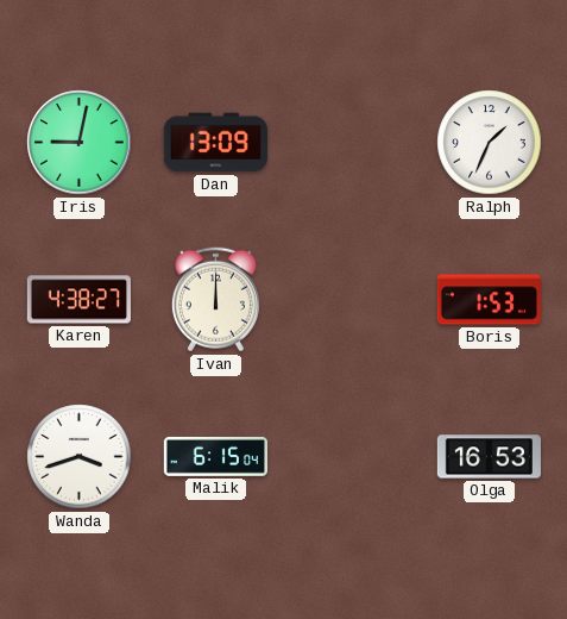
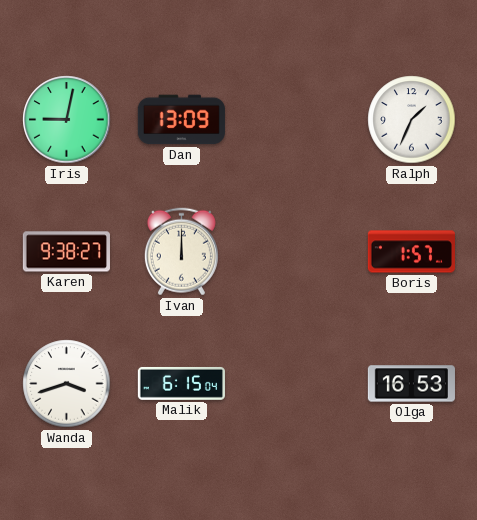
Karen: 4:38 -> 9:38
Boris: 1:53 -> 1:57
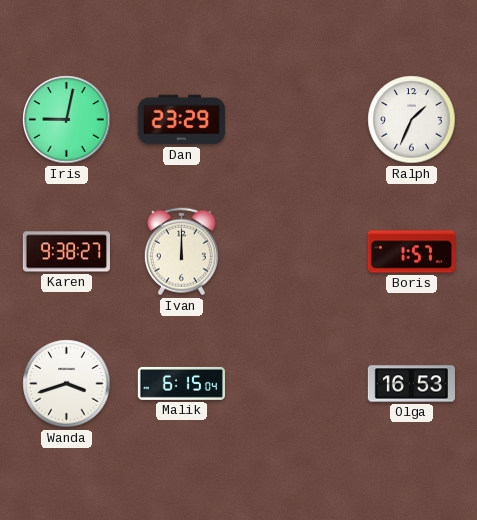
Dan: 13:09 -> 23:29
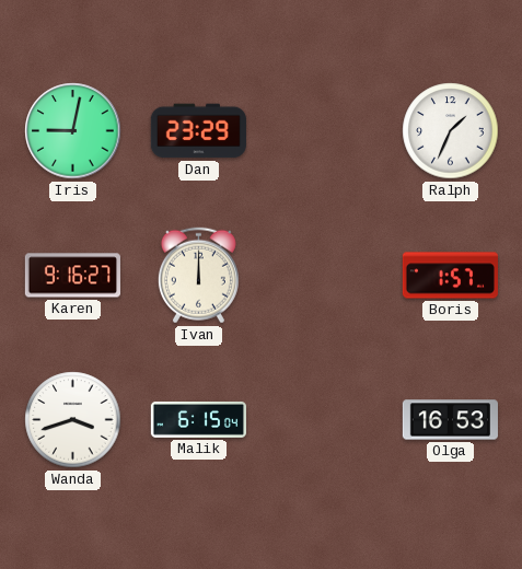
Karen: 9:38 -> 9:16
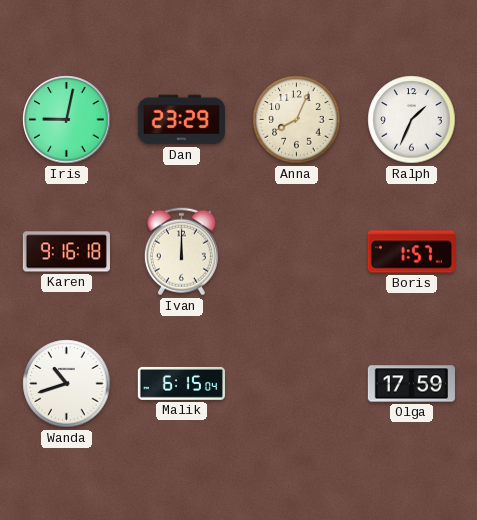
Anna: none -> 8:04
Karen: 9:16:27 -> 9:16:18
Wanda: 3:42 -> 10:42
Olga: 16:53 -> 17:59
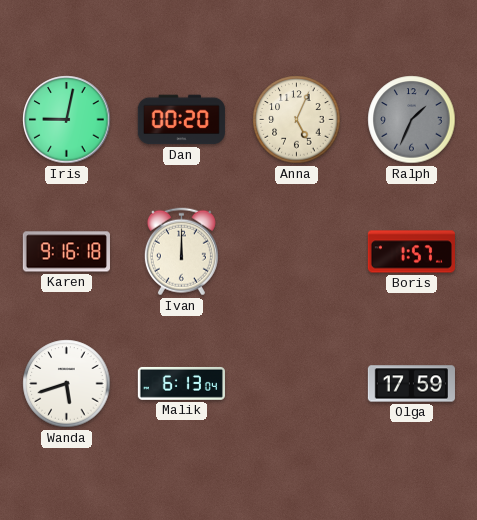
Dan: 23:29 -> 00:20
Anna: 8:04 -> 5:04
Ralph dial: white -> grey
Wanda: 10:42 -> 5:42
Malik: 6:15 -> 6:13
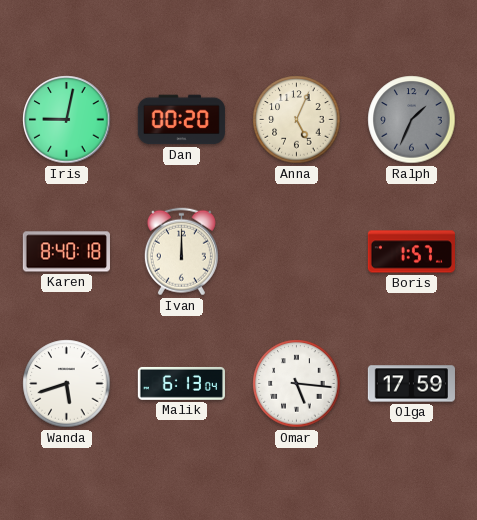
Karen: 9:16 -> 8:40
Omar: none -> 5:16
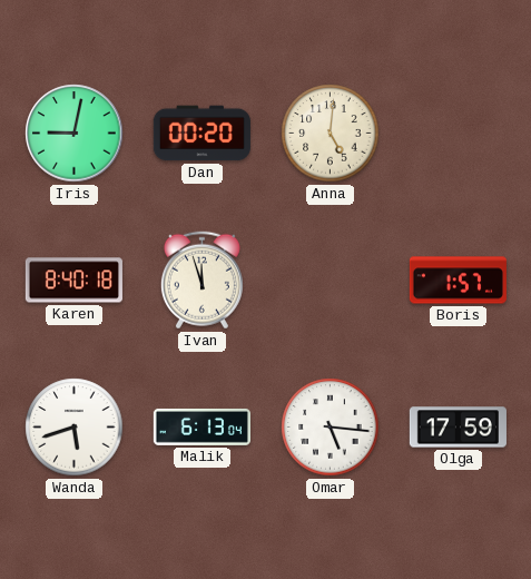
Anna: 5:04 -> 5:01
Ralph: 1:34 -> none
Ivan: 12:00 -> 11:57
